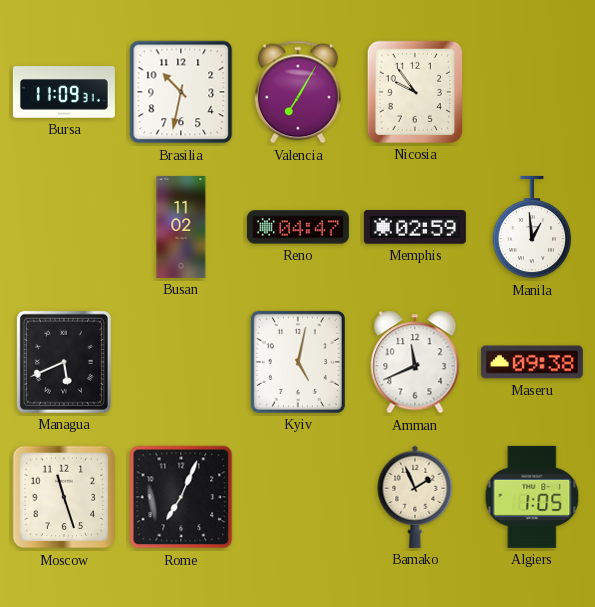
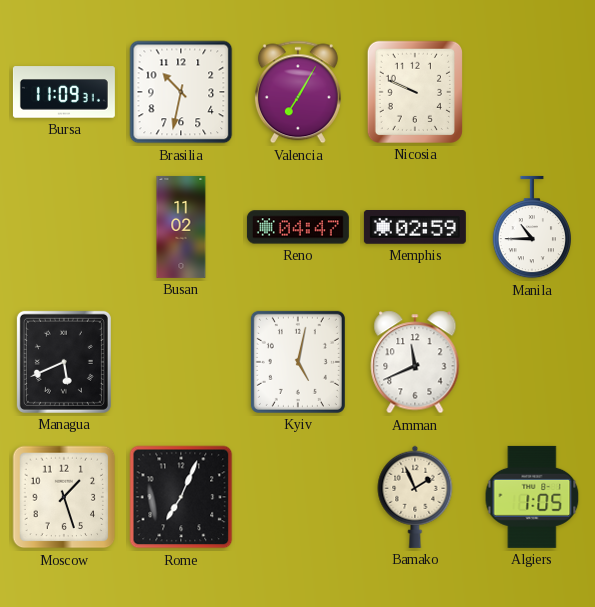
Nicosia: 9:54 -> 9:49
Manila: 12:59 -> 10:45
Maseru: 09:38 -> none
Moscow: 11:27 -> 1:27
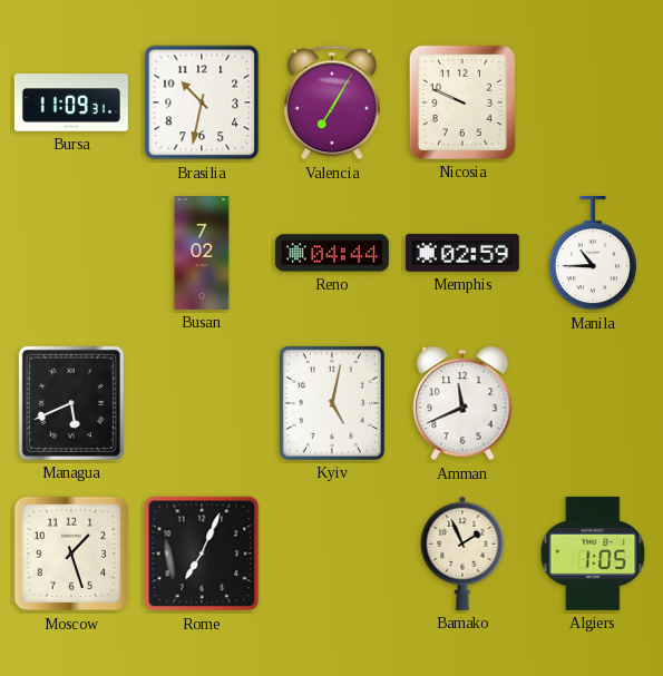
Busan: 11:02 -> 7:02
Reno: 04:47 -> 04:44
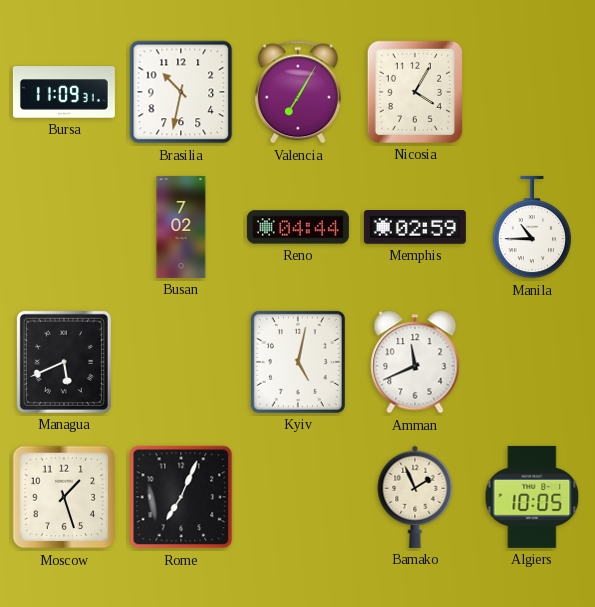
Nicosia: 9:49 -> 4:05
Algiers: 1:05 -> 10:05
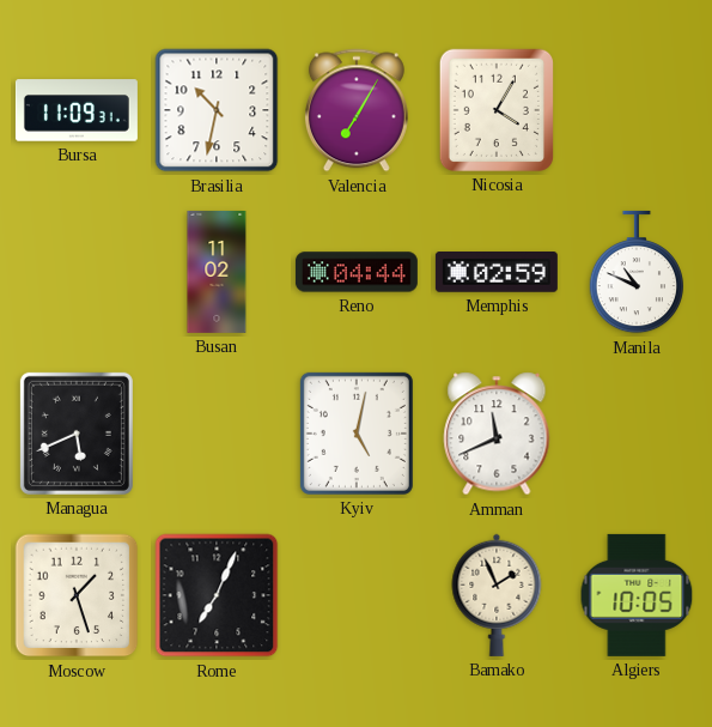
Busan: 7:02 -> 11:02
Manila: 10:45 -> 10:49
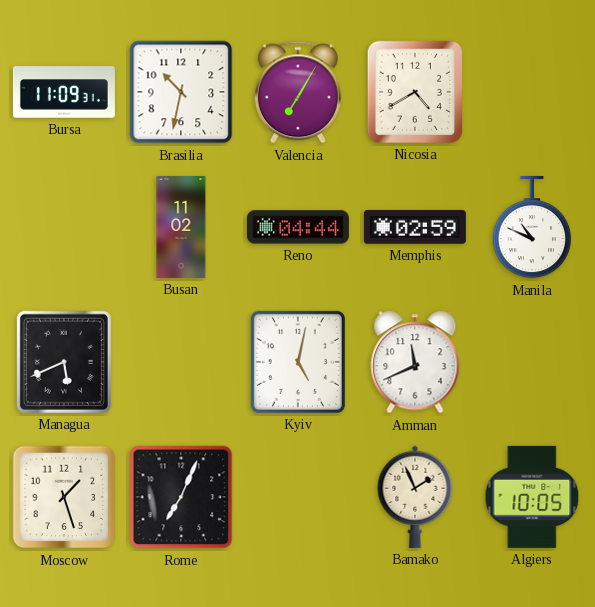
Nicosia: 4:05 -> 4:40
